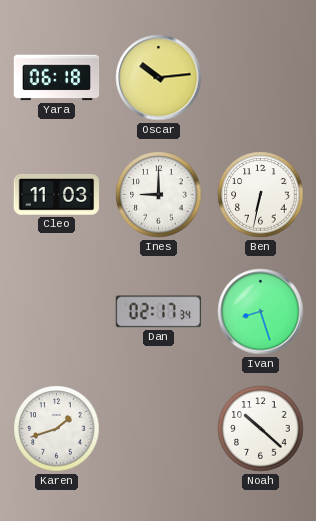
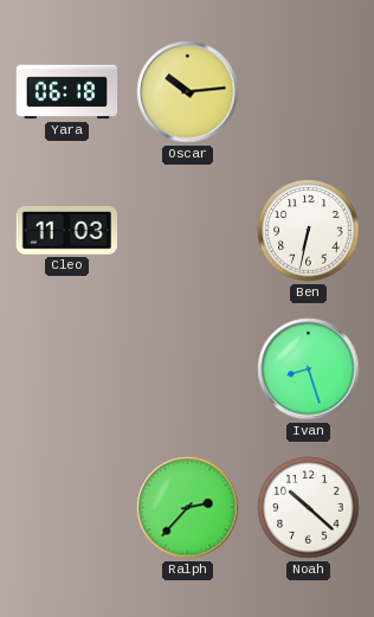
Ines: 9:00 -> none
Dan: 02:17 -> none
Karen: 1:42 -> none
Ralph: none -> 2:37
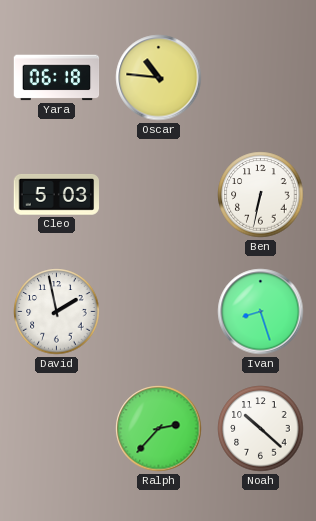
Oscar: 10:14 -> 10:46
Cleo: 11:03 -> 5:03
David: none -> 1:58
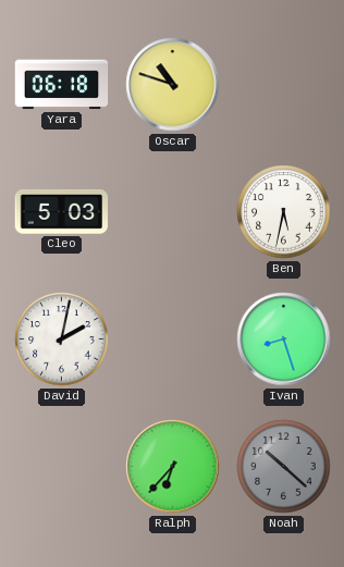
Oscar: 10:46 -> 10:48
Ben: 6:32 -> 5:32
David: 1:58 -> 2:02
Ralph: 2:37 -> 6:37
Noah dial: white -> grey
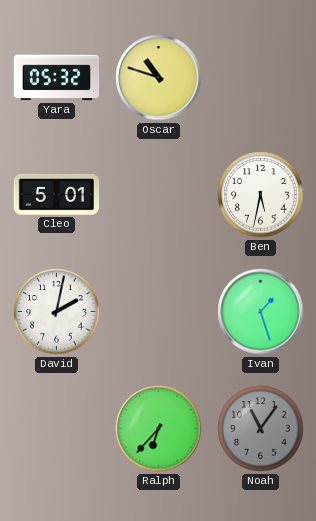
Yara: 06:18 -> 05:32
Cleo: 5:03 -> 5:01
Ivan: 8:27 -> 1:27
Noah: 10:22 -> 11:06
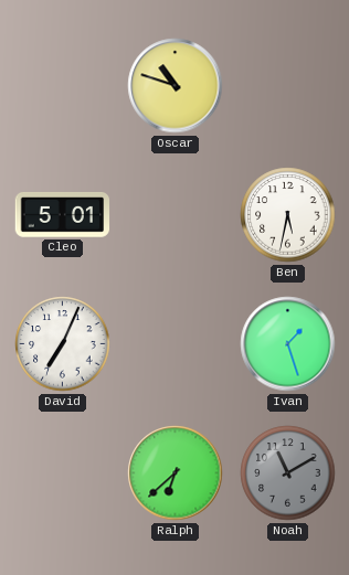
Yara: 05:32 -> none
David: 2:02 -> 7:04
Ralph: 6:37 -> 6:38
Noah: 11:06 -> 11:10
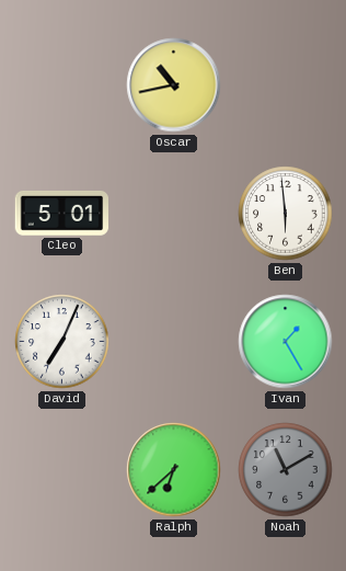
Oscar: 10:48 -> 10:43
Ben: 5:32 -> 5:59
Ivan: 1:27 -> 1:25
